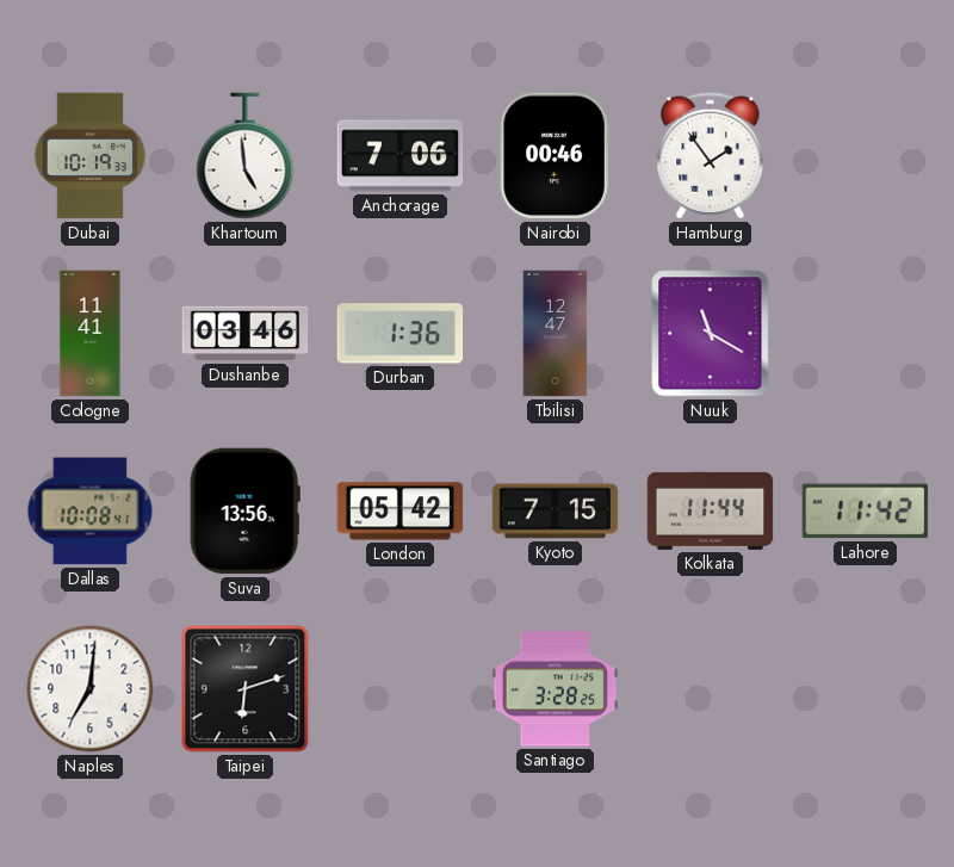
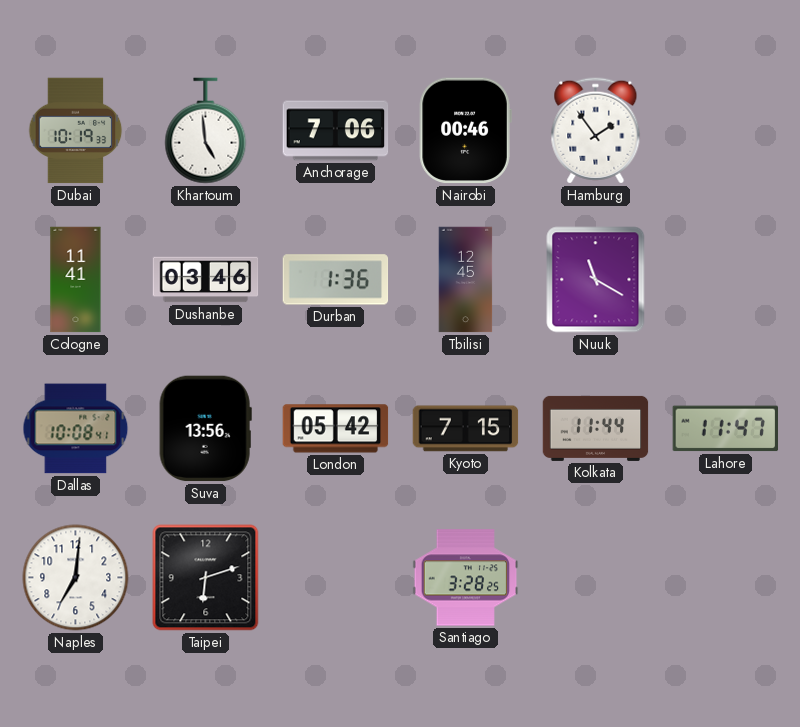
Tbilisi: 12:47 -> 12:45
Lahore: 11:42 -> 11:47
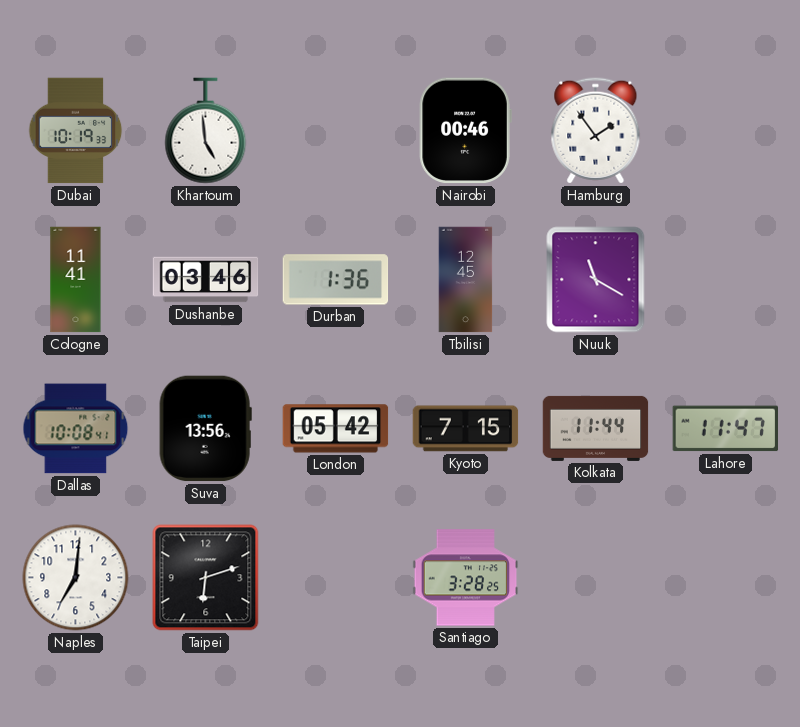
Anchorage: 7:06 -> none
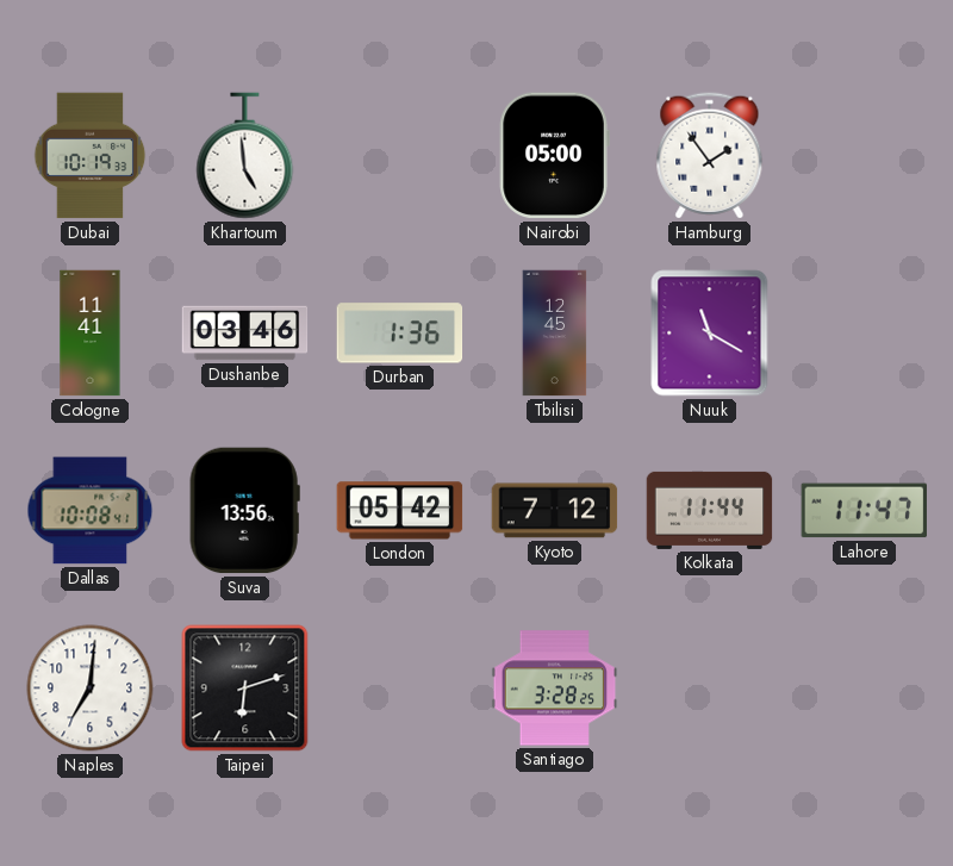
Nairobi: 00:46 -> 05:00
Kyoto: 7:15 -> 7:12
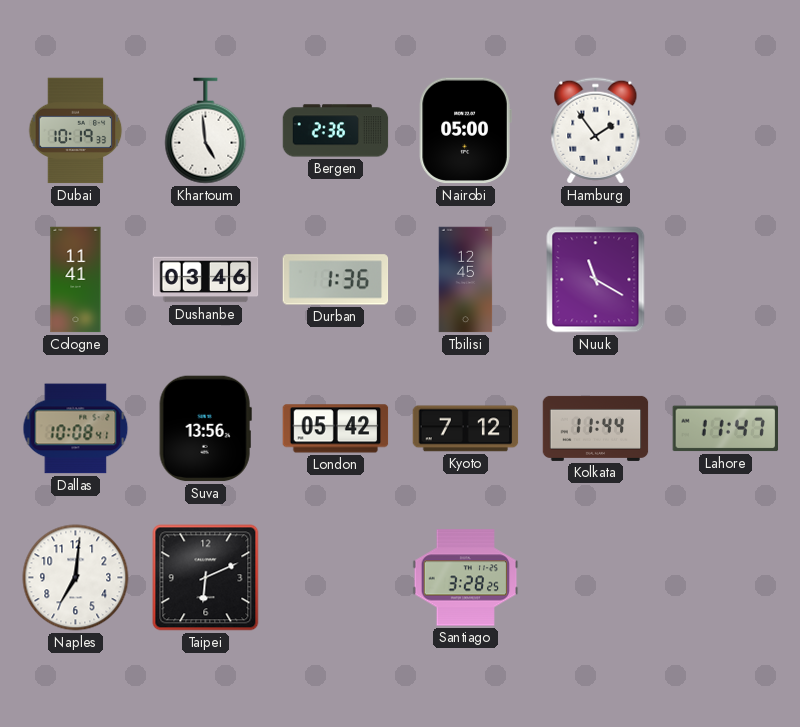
Bergen: none -> 2:36
Taipei: 6:12 -> 6:11
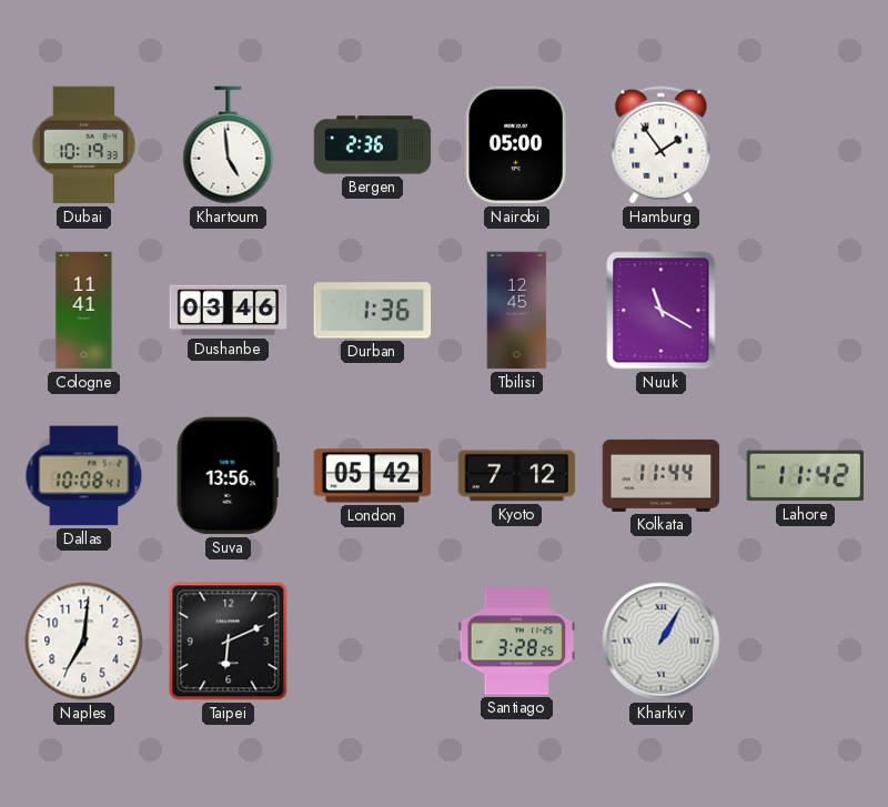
Lahore: 11:47 -> 11:42
Kharkiv: none -> 1:05
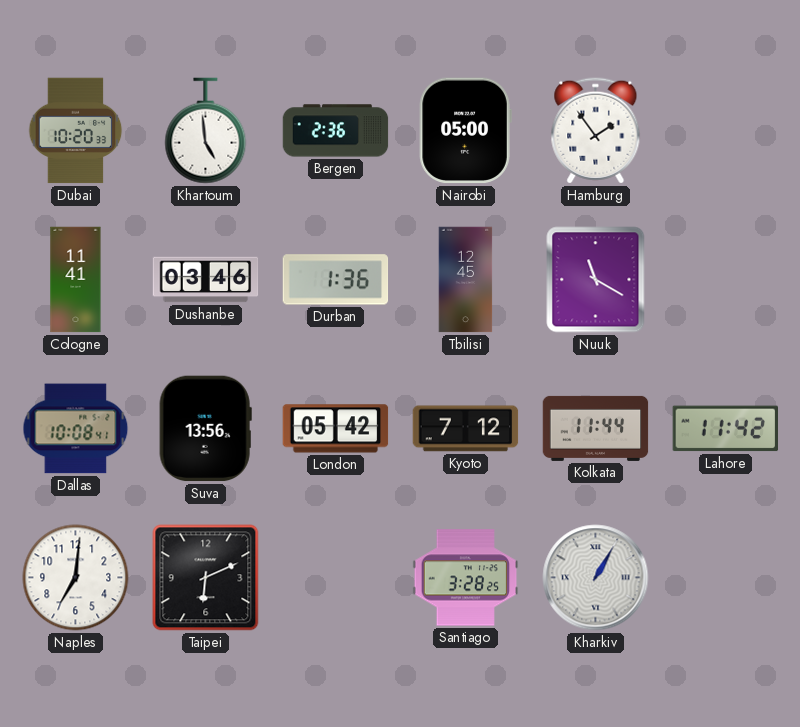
Dubai: 10:19 -> 10:20
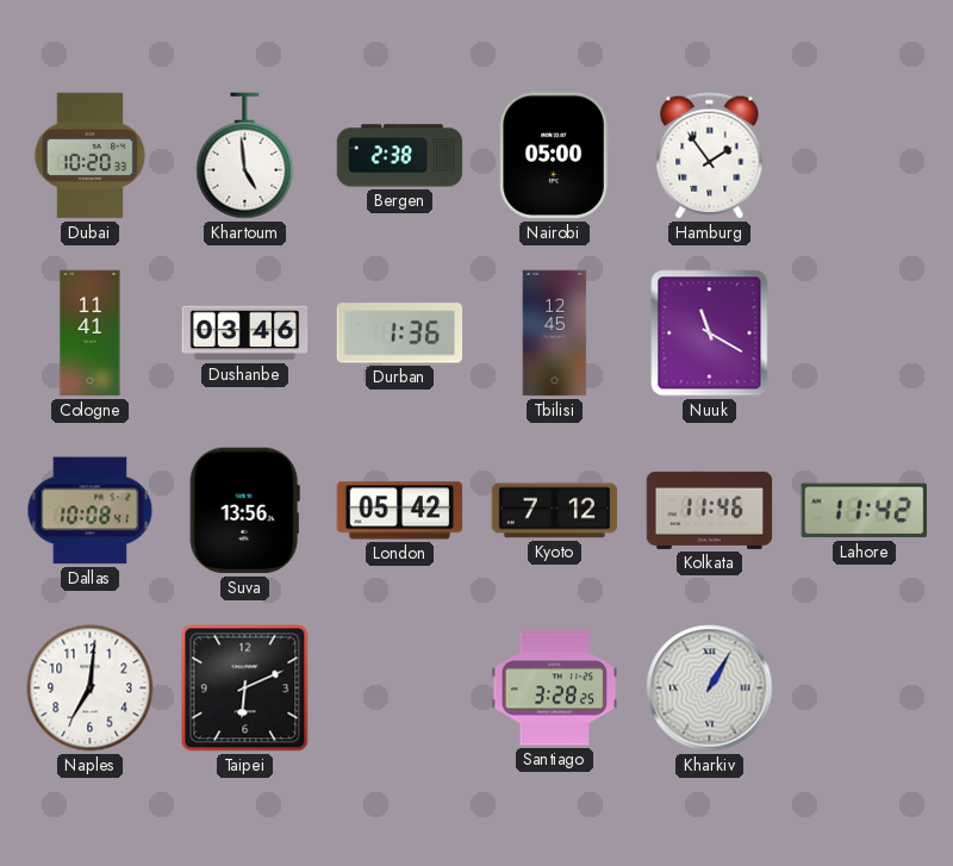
Bergen: 2:36 -> 2:38
Kolkata: 11:44 -> 11:46
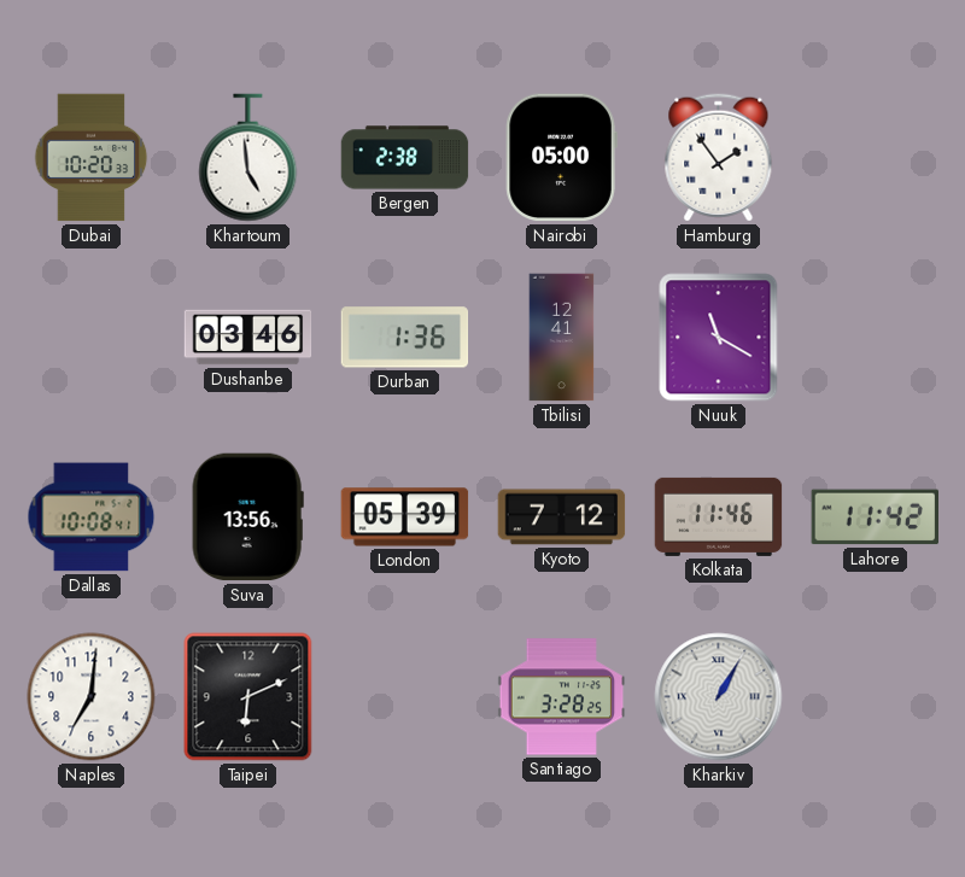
Cologne: 11:41 -> none
Tbilisi: 12:45 -> 12:41
London: 05:42 -> 05:39
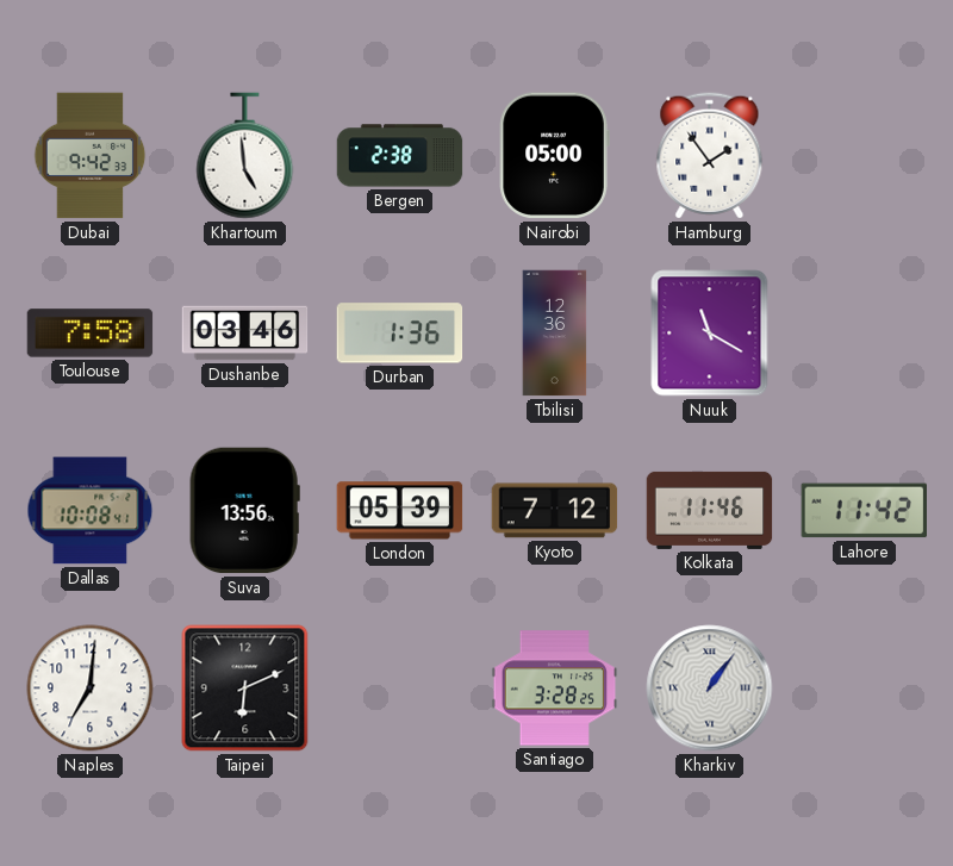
Dubai: 10:20 -> 9:42
Toulouse: none -> 7:58
Tbilisi: 12:41 -> 12:36
Kharkiv: 1:05 -> 1:06
